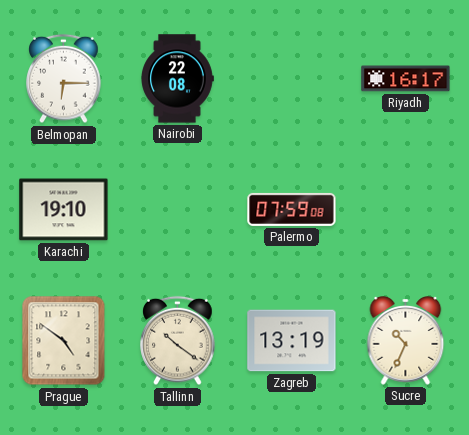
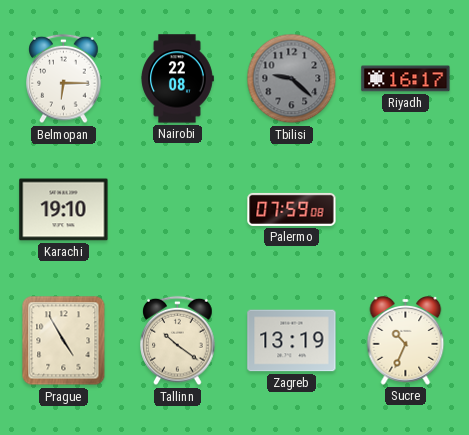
Tbilisi: none -> 9:22
Prague: 4:51 -> 4:55
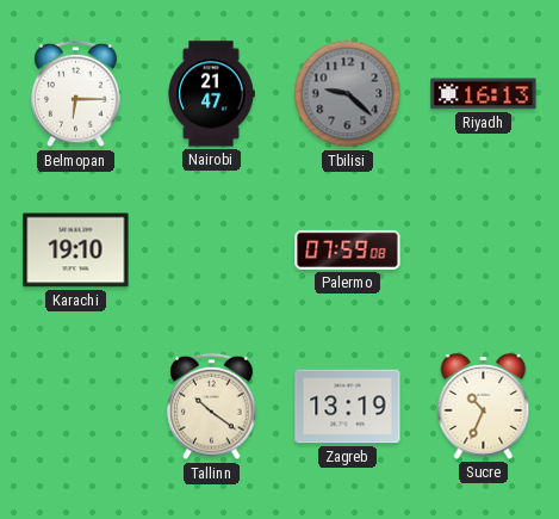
Nairobi: 22:08 -> 21:47
Riyadh: 16:17 -> 16:13
Prague: 4:55 -> none
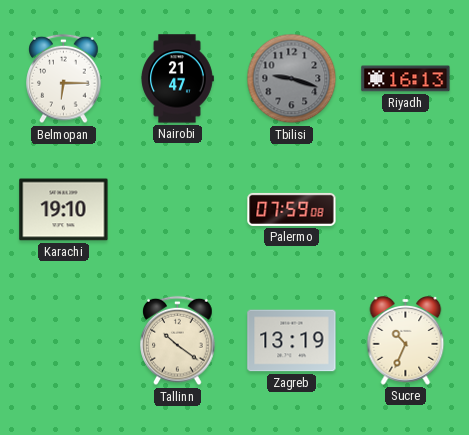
Tbilisi: 9:22 -> 9:18
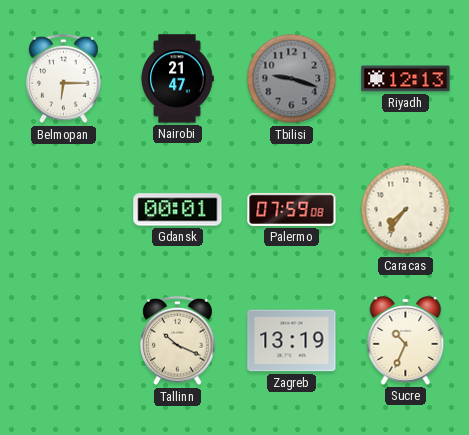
Riyadh: 16:13 -> 12:13
Karachi: 19:10 -> none
Gdansk: none -> 00:01
Caracas: none -> 7:36
Tallinn: 10:21 -> 10:19
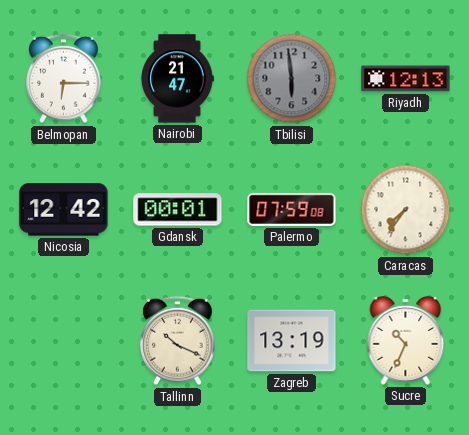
Tbilisi: 9:18 -> 5:59
Nicosia: none -> 12:42
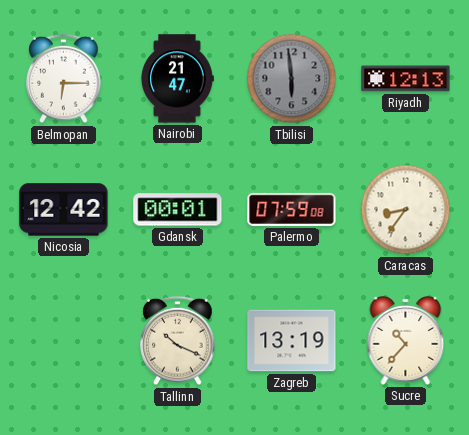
Caracas: 7:36 -> 8:36
Sucre: 10:34 -> 10:37
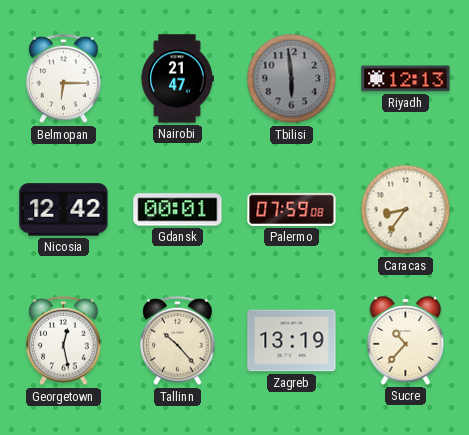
Georgetown: none -> 12:28
Tallinn: 10:19 -> 10:23
